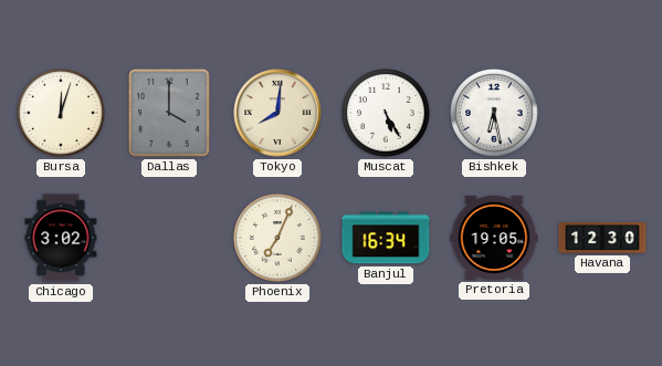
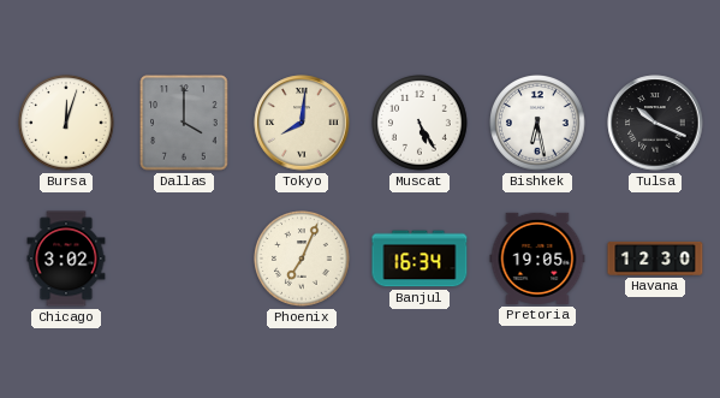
Tulsa: none -> 10:19
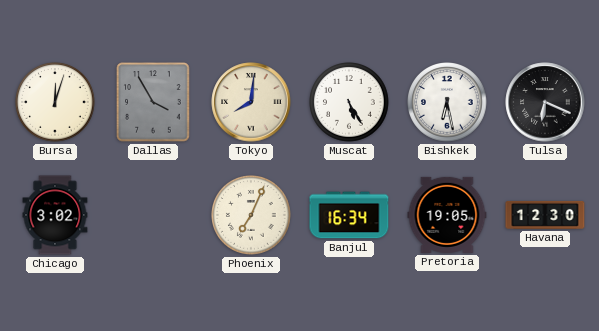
Dallas: 4:00 -> 3:55
Tulsa: 10:19 -> 6:19
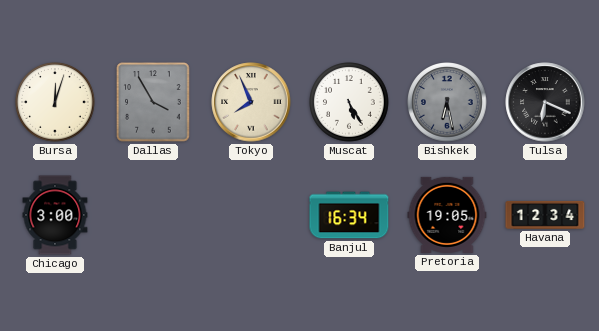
Tokyo: 8:01 -> 7:56
Bishkek dial: white -> grey
Chicago: 3:02 -> 3:00
Phoenix: 7:04 -> none
Havana: 12:30 -> 12:34
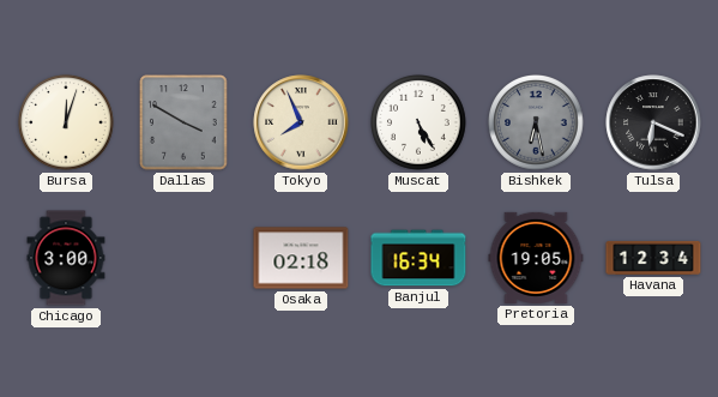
Dallas: 3:55 -> 3:50
Osaka: none -> 02:18
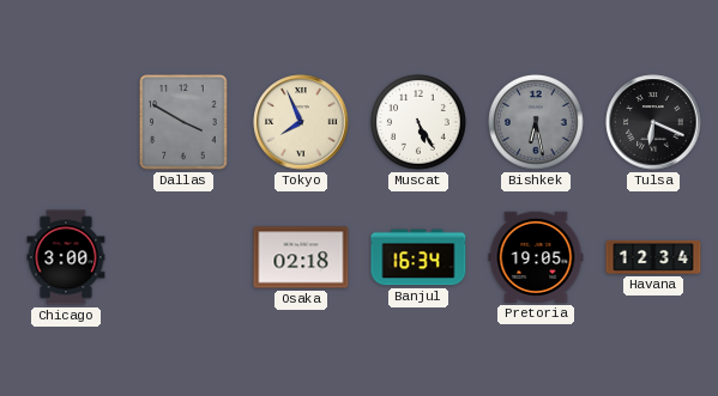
Bursa: 12:03 -> none
